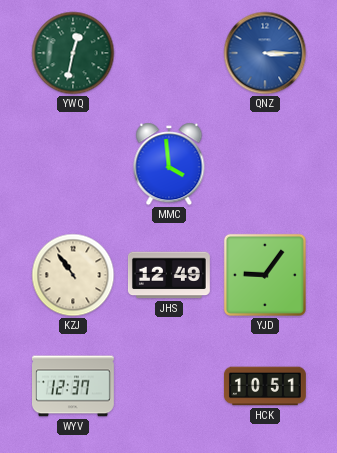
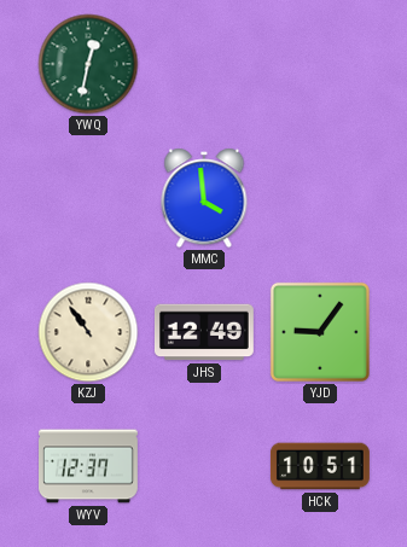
QNZ: 3:15 -> none
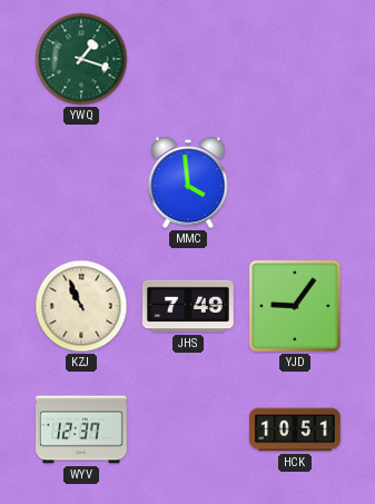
YWQ: 12:32 -> 1:18
KZJ: 10:54 -> 10:56
JHS: 12:49 -> 7:49
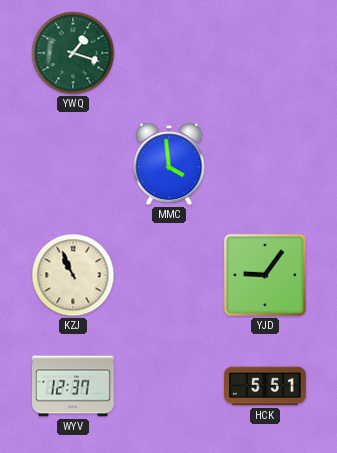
JHS: 7:49 -> none
HCK: 10:51 -> 5:51
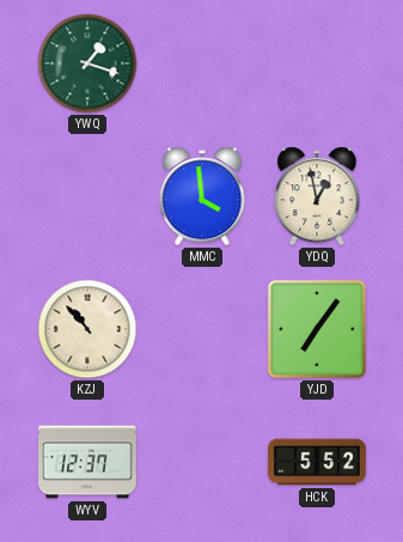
YDQ: none -> 12:58
KZJ: 10:56 -> 10:53
YJD: 9:06 -> 7:06
HCK: 5:51 -> 5:52
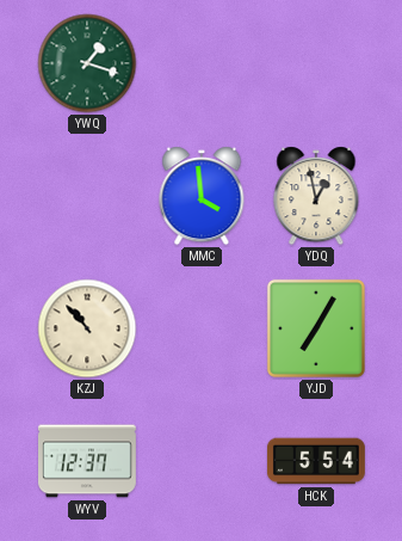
YJD: 7:06 -> 7:05
HCK: 5:52 -> 5:54
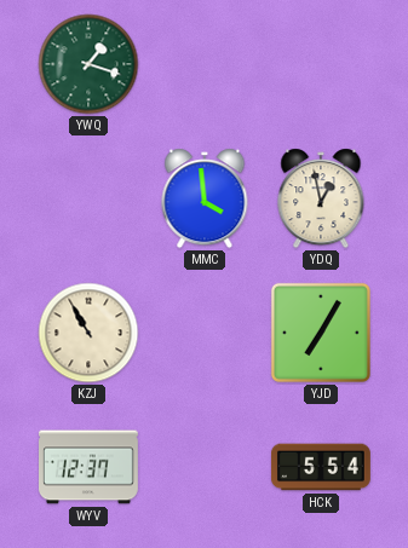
KZJ: 10:53 -> 10:55
